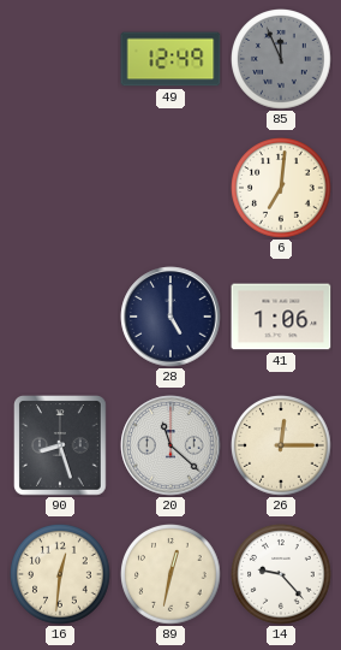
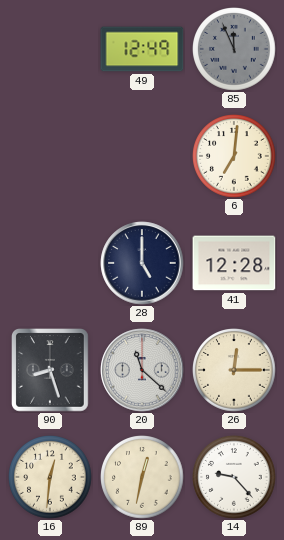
41: 1:06 -> 12:28
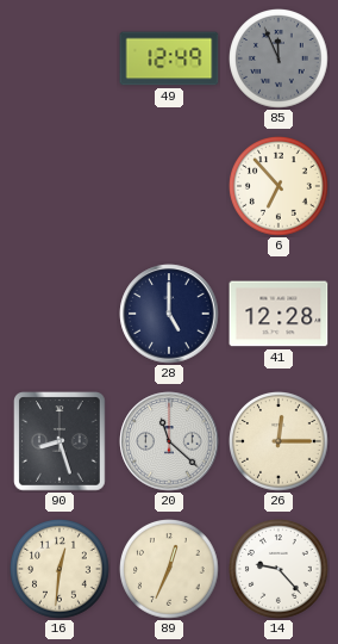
6: 7:01 -> 6:53
89: 12:32 -> 12:34
